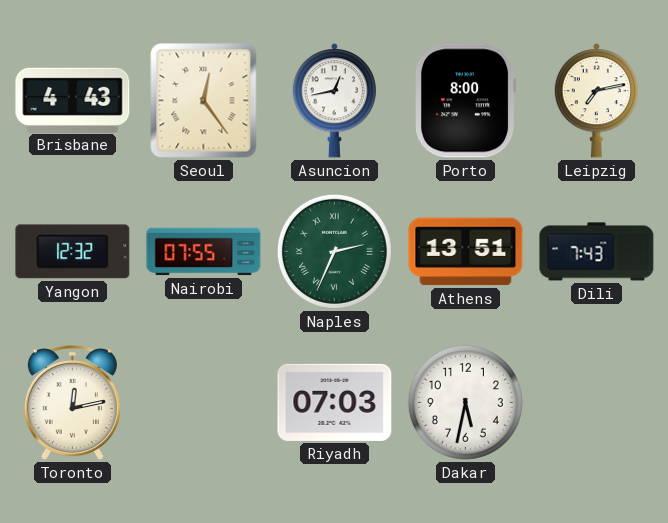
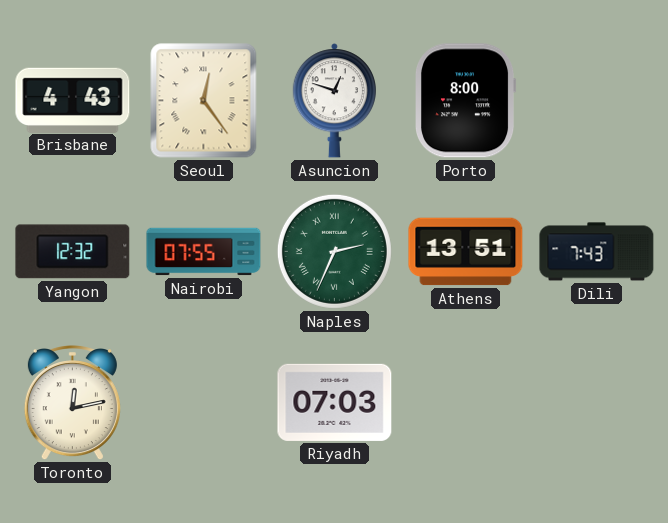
Asuncion: 12:43 -> 12:48
Leipzig: 7:13 -> none
Dakar: 5:32 -> none
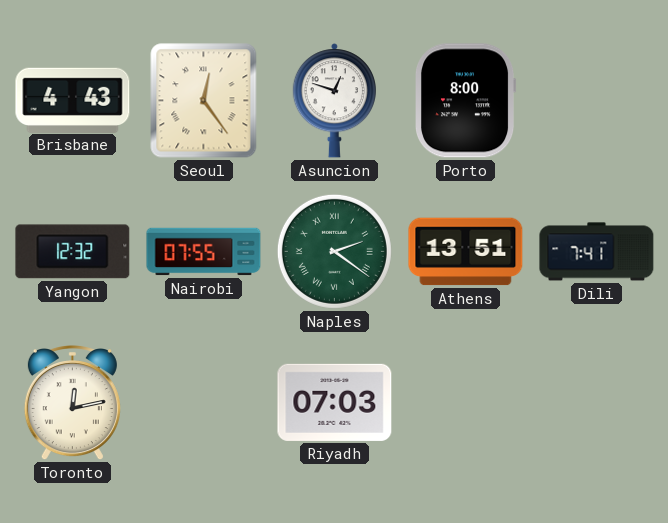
Naples: 2:34 -> 2:21
Dili: 7:43 -> 7:41
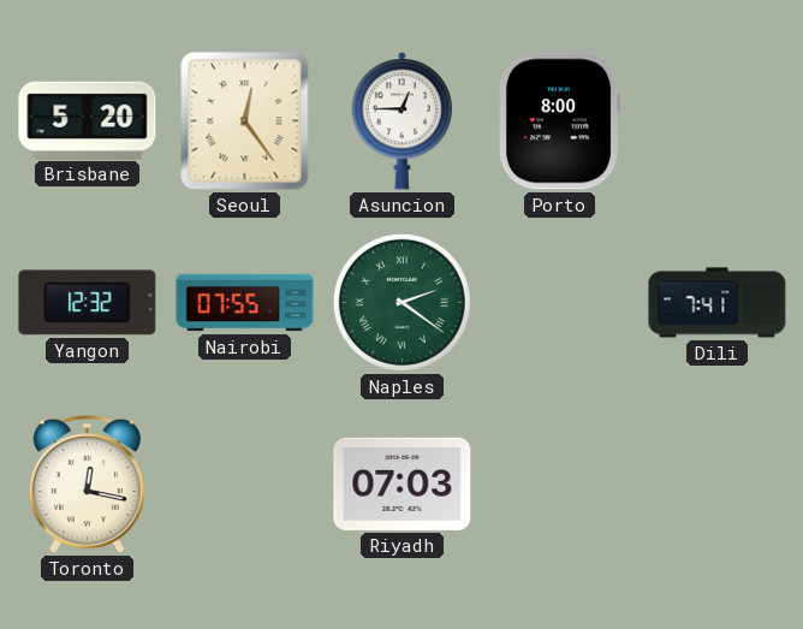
Brisbane: 4:43 -> 5:20
Asuncion: 12:48 -> 12:45
Athens: 13:51 -> none
Toronto: 12:13 -> 12:17
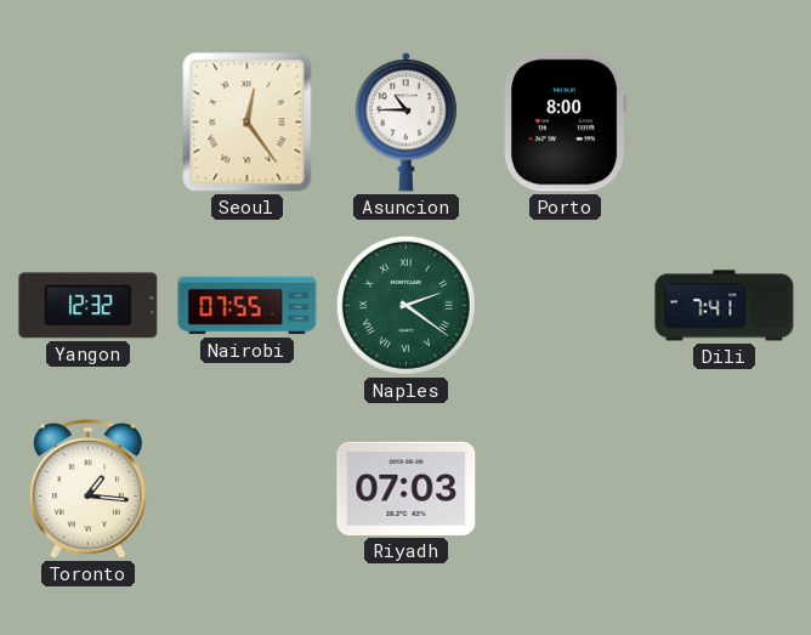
Brisbane: 5:20 -> none
Asuncion: 12:45 -> 10:45
Toronto: 12:17 -> 1:16
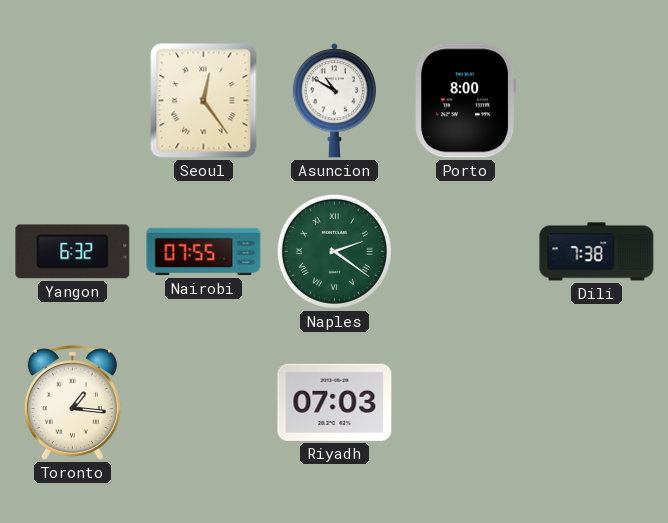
Asuncion: 10:45 -> 10:50
Yangon: 12:32 -> 6:32
Dili: 7:41 -> 7:38
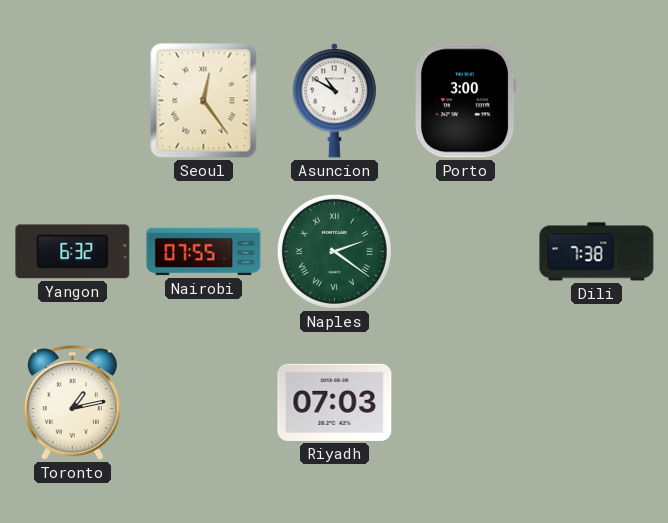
Porto: 8:00 -> 3:00
Toronto: 1:16 -> 1:13
